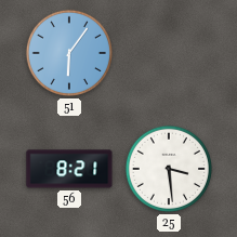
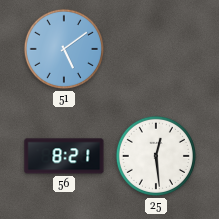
51: 6:06 -> 5:09
25: 3:29 -> 12:29
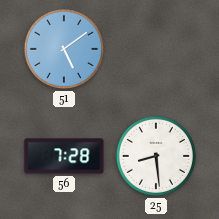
56: 8:21 -> 7:28
25: 12:29 -> 8:29
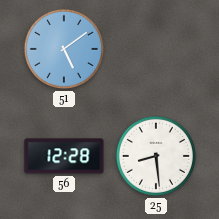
56: 7:28 -> 12:28
